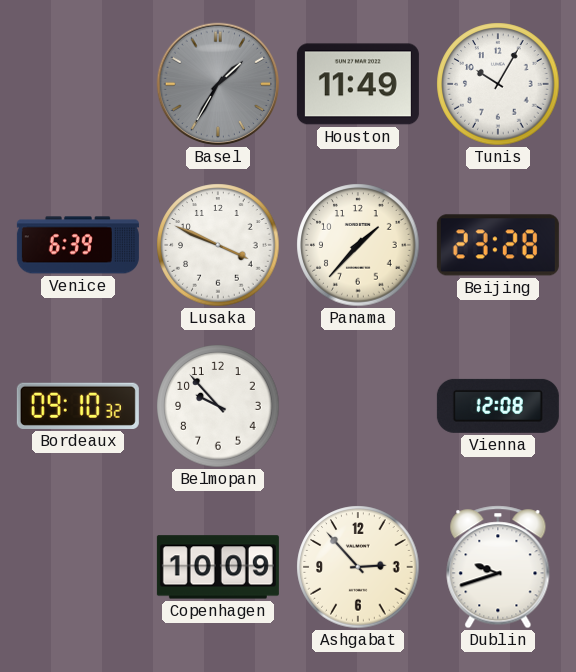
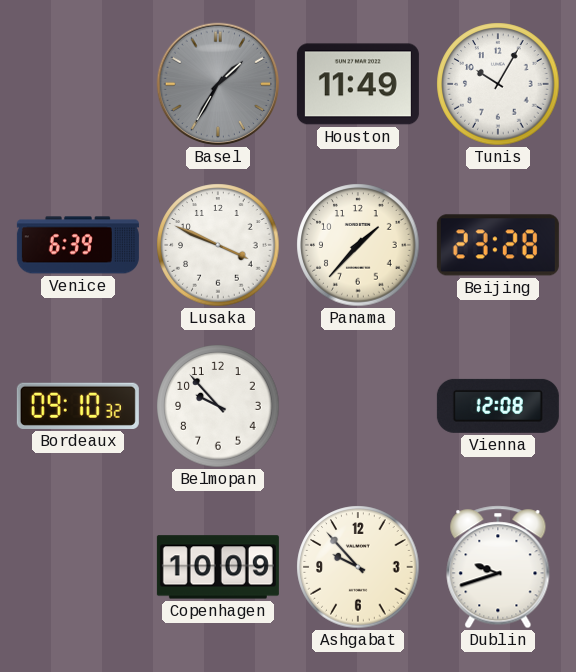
Ashgabat: 2:53 -> 9:53
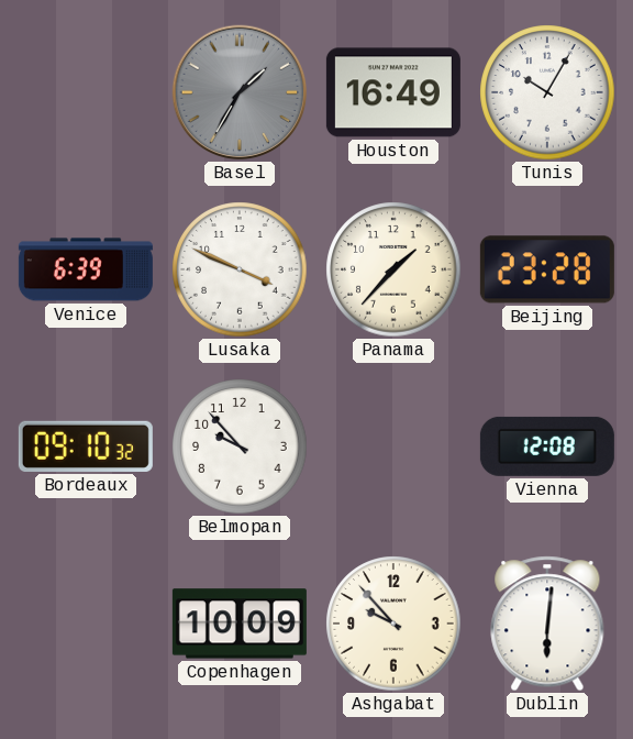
Houston: 11:49 -> 16:49
Dublin: 9:42 -> 6:01
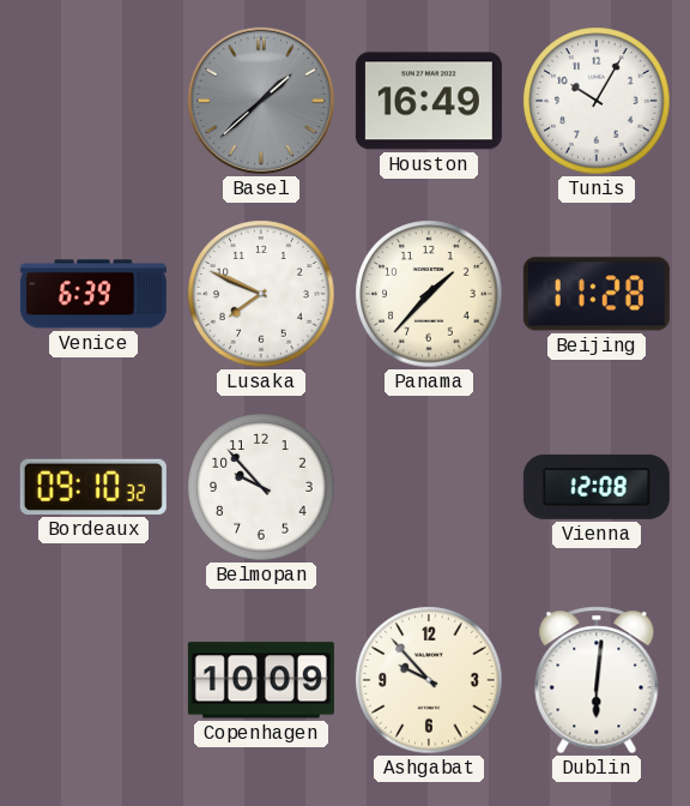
Basel: 1:35 -> 1:38
Lusaka: 3:49 -> 7:49
Beijing: 23:28 -> 11:28
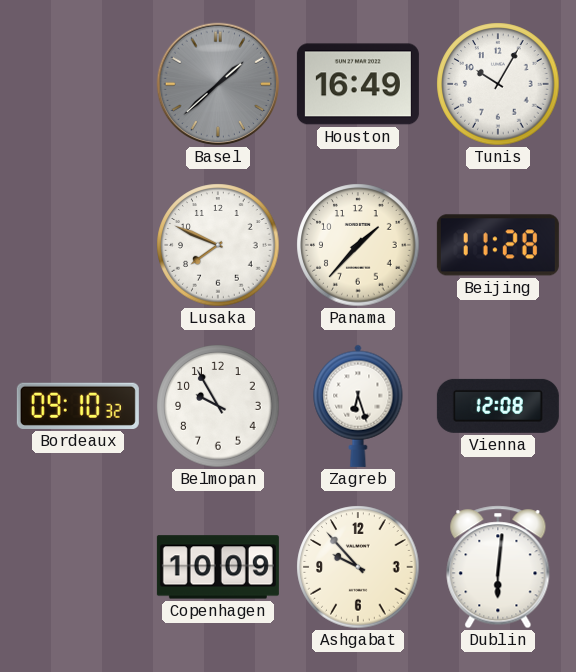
Venice: 6:39 -> none
Belmopan: 9:53 -> 9:55
Zagreb: none -> 6:27
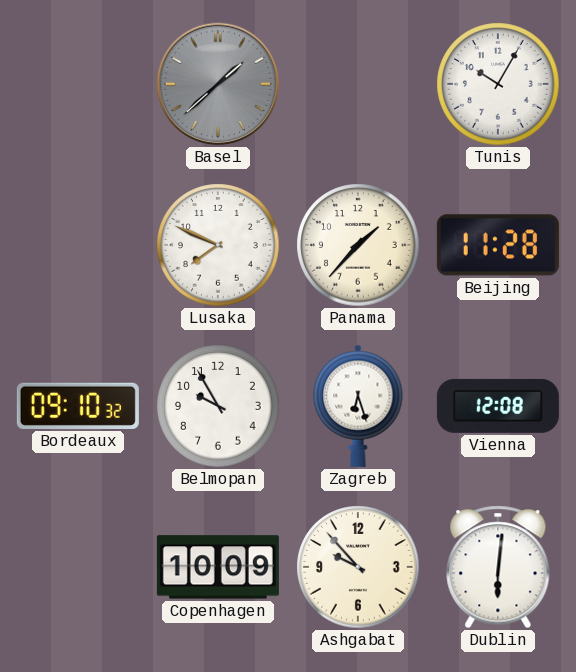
Houston: 16:49 -> none
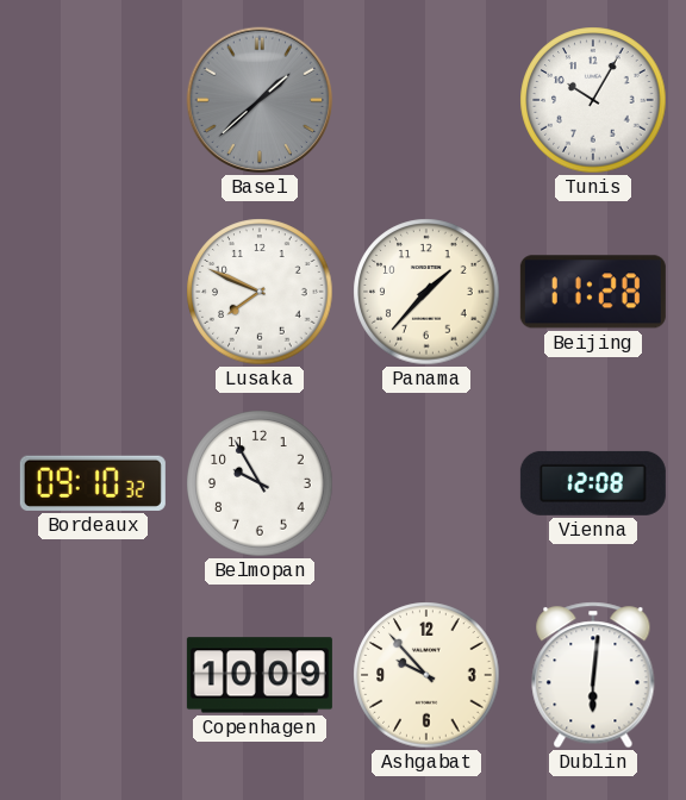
Zagreb: 6:27 -> none
